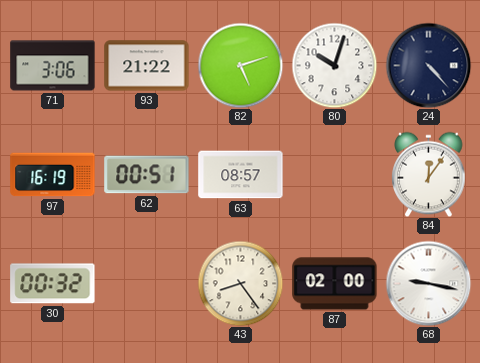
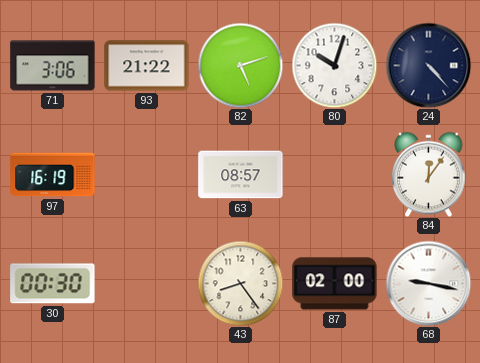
62: 00:51 -> none
30: 00:32 -> 00:30
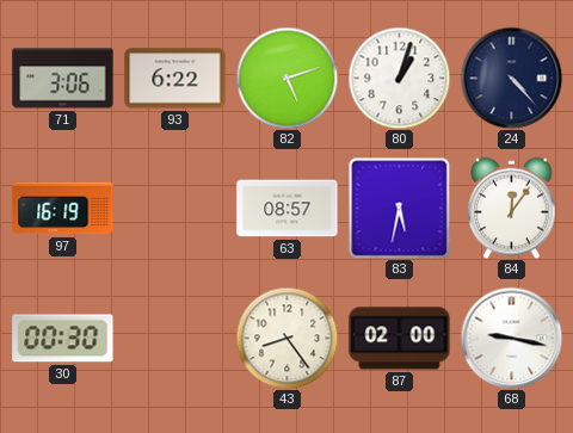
93: 21:22 -> 6:22
80: 10:03 -> 1:03
83: none -> 5:32
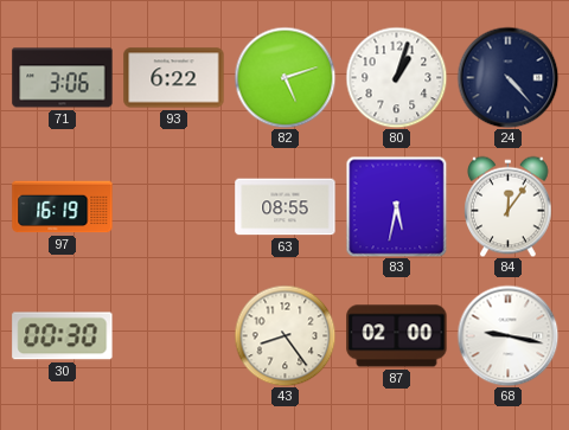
63: 08:57 -> 08:55
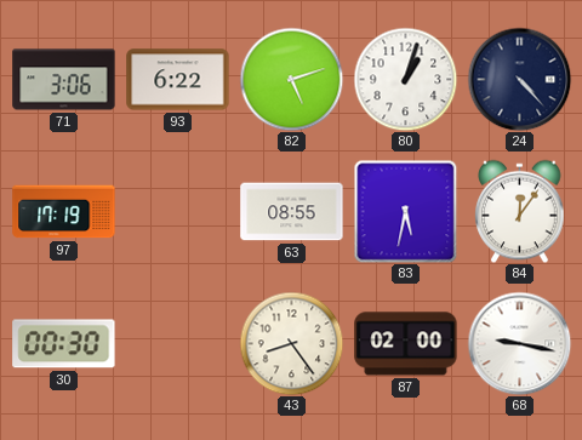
97: 16:19 -> 17:19
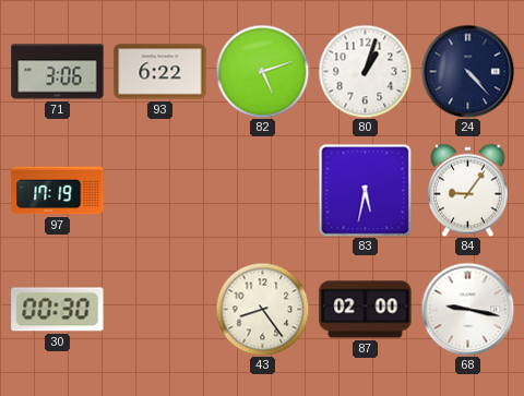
63: 08:55 -> none
84: 12:06 -> 9:06
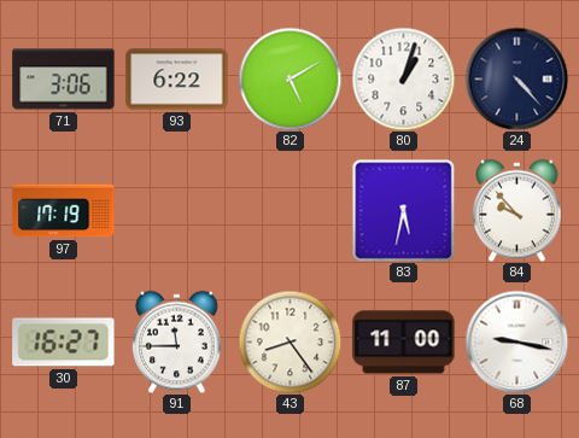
82: 5:12 -> 5:10
84: 9:06 -> 9:53
30: 00:30 -> 16:27
91: none -> 11:45
87: 02:00 -> 11:00
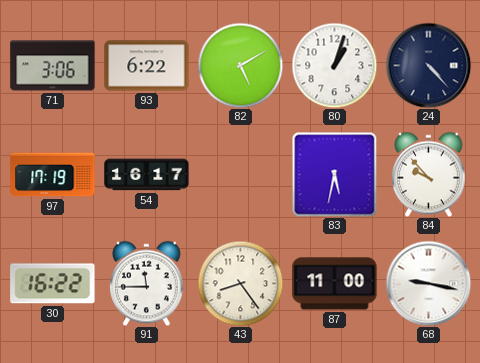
54: none -> 16:17
30: 16:27 -> 16:22
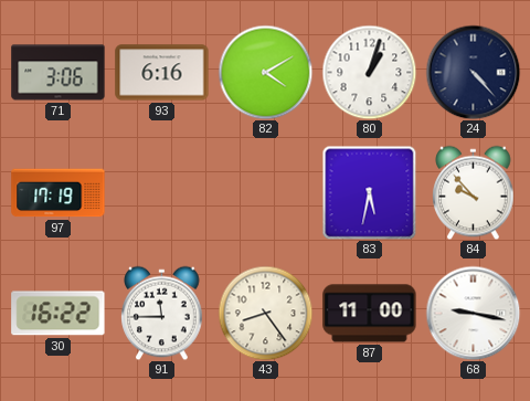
93: 6:22 -> 6:16
82: 5:10 -> 4:10
54: 16:17 -> none
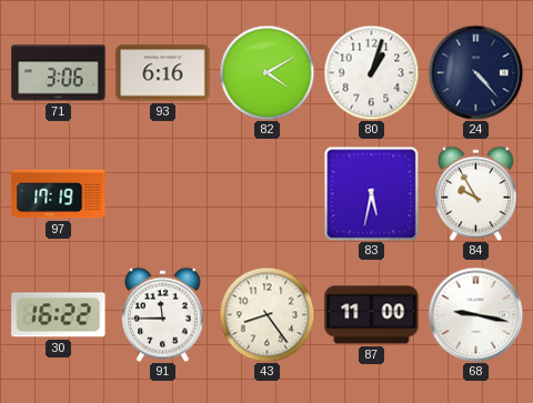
84: 9:53 -> 9:55
